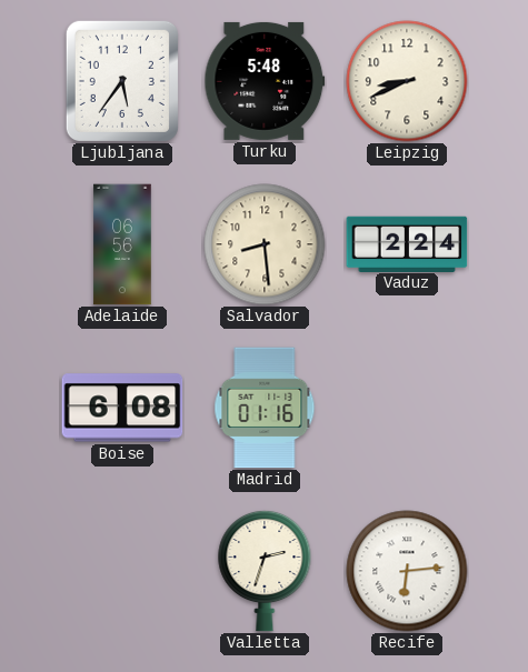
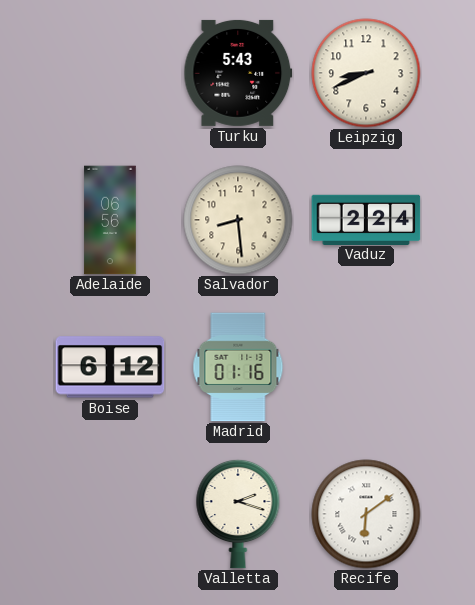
Ljubljana: 5:36 -> none
Turku: 5:48 -> 5:43
Boise: 6:08 -> 6:12
Valletta: 2:33 -> 2:18
Recife: 6:14 -> 6:09
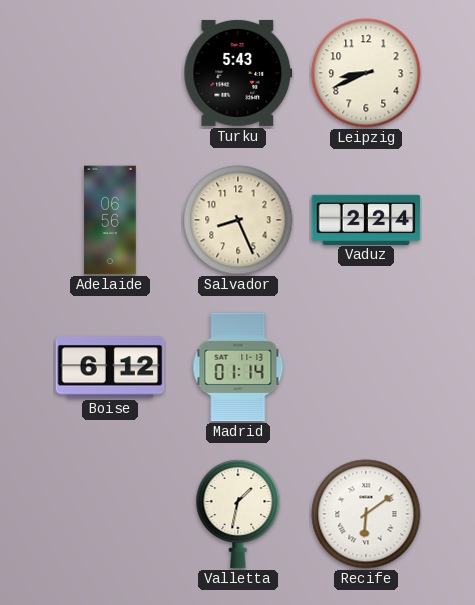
Salvador: 8:29 -> 8:26
Madrid: 01:16 -> 01:14
Valletta: 2:18 -> 1:32
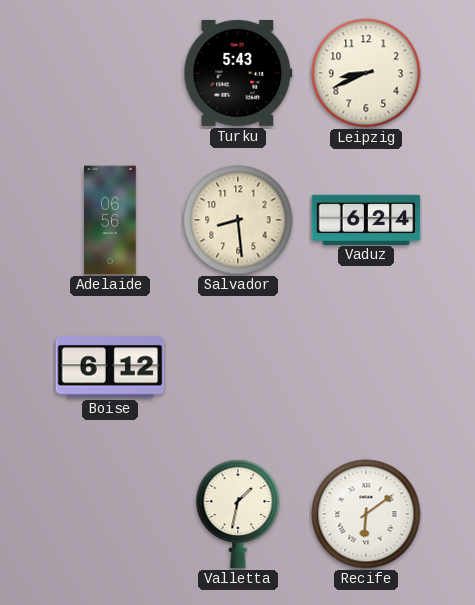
Salvador: 8:26 -> 8:29
Vaduz: 2:24 -> 6:24
Madrid: 01:14 -> none
